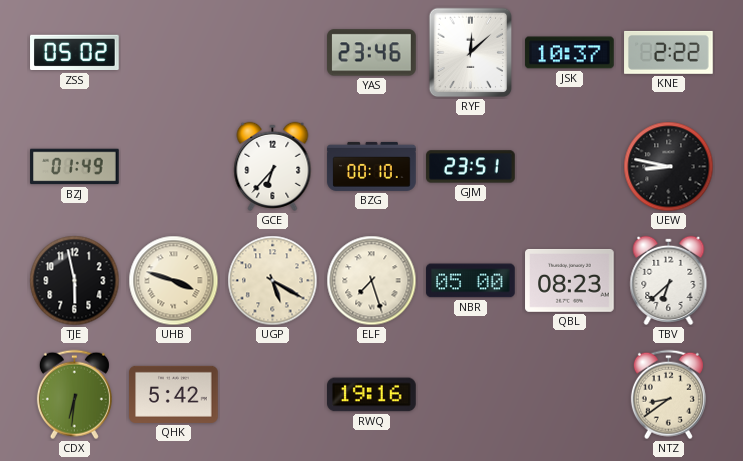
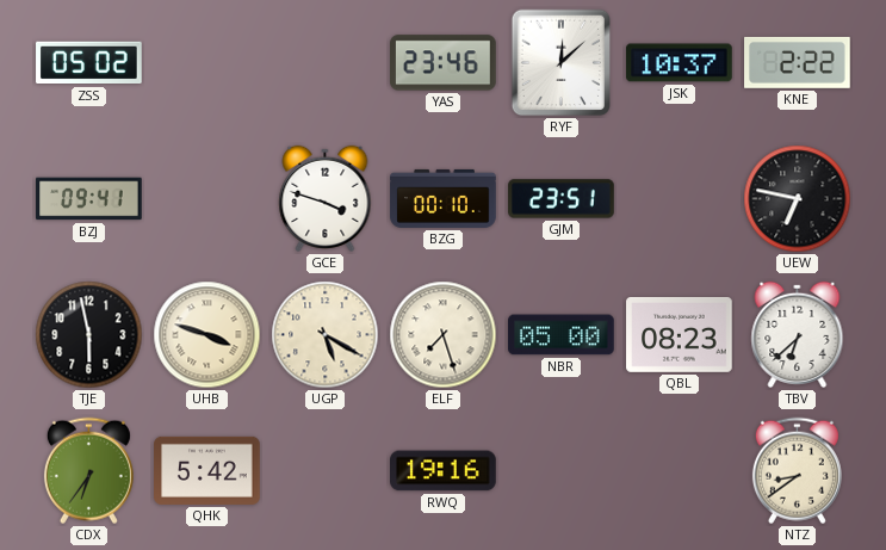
BZJ: 01:49 -> 09:41
GCE: 6:37 -> 3:48
UEW: 8:47 -> 6:47
CDX: 6:31 -> 6:36
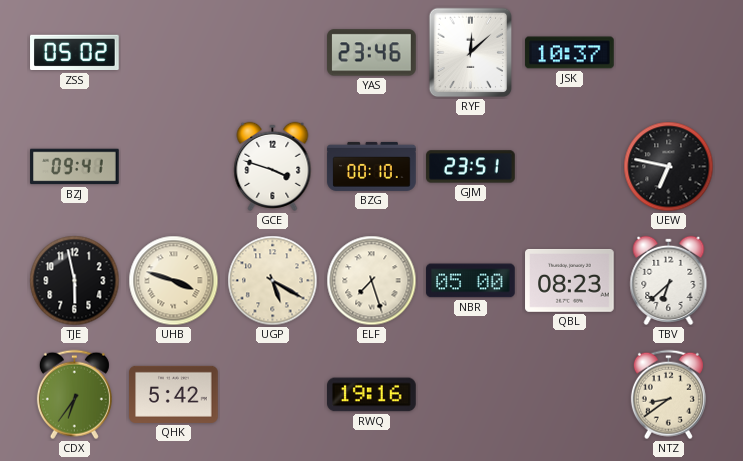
KNE: 2:22 -> none
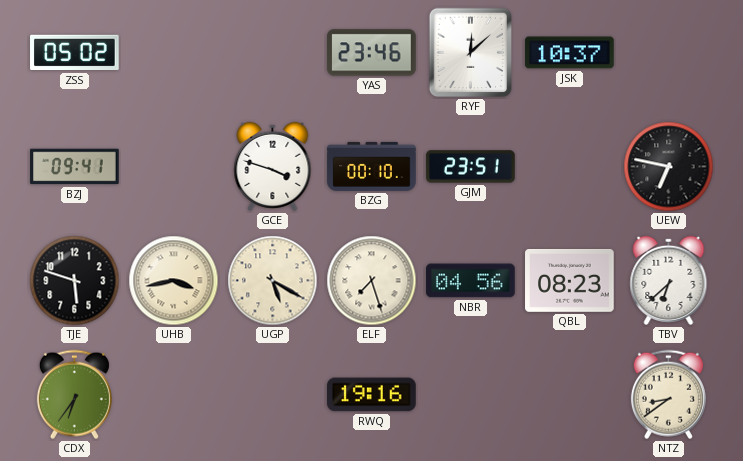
TJE: 5:58 -> 5:48
UHB: 3:48 -> 3:43
NBR: 05:00 -> 04:56
QHK: 5:42 -> none
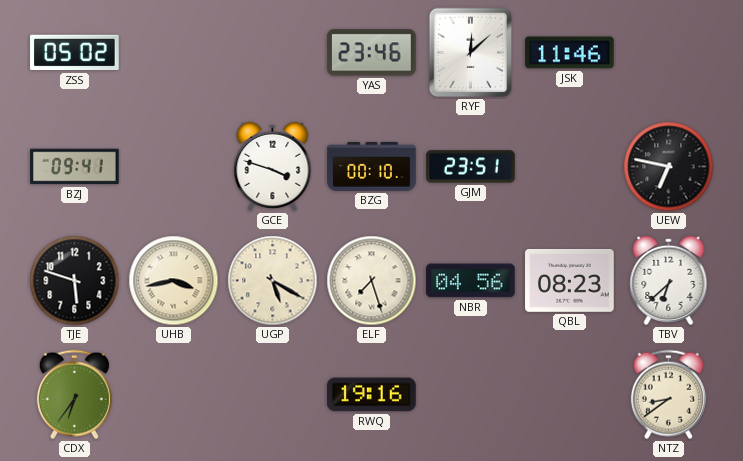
JSK: 10:37 -> 11:46
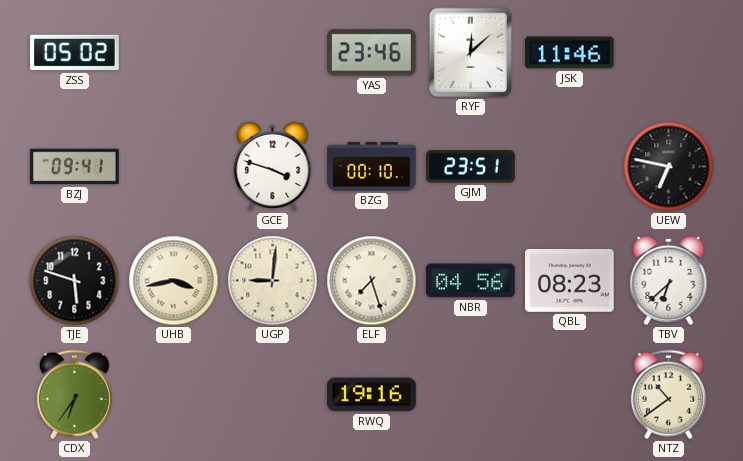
UGP: 5:20 -> 9:01
NTZ: 8:39 -> 10:39
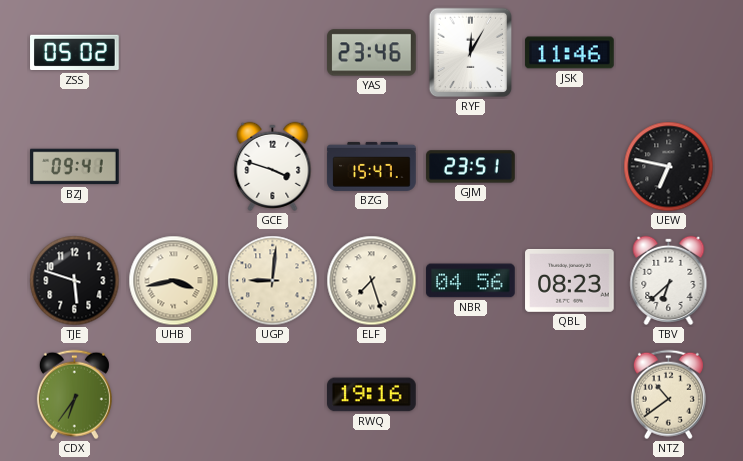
RYF: 12:08 -> 12:05
BZG: 00:10 -> 15:47
